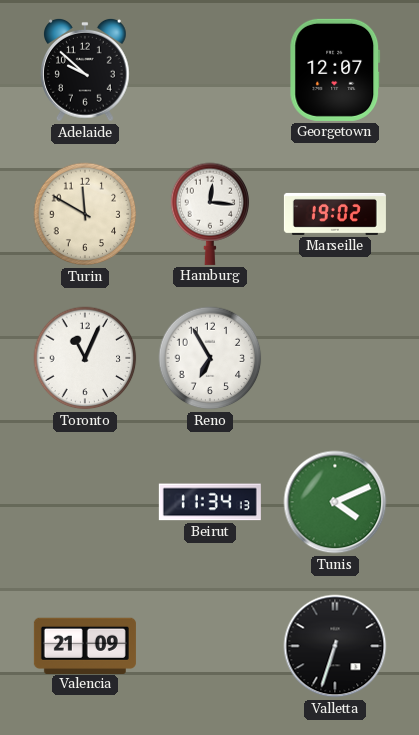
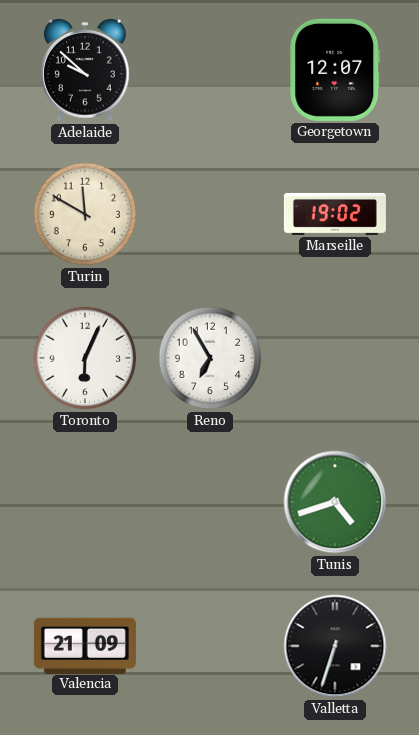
Hamburg: 12:16 -> none
Toronto: 11:04 -> 6:04
Beirut: 11:34 -> none
Tunis: 4:11 -> 4:42
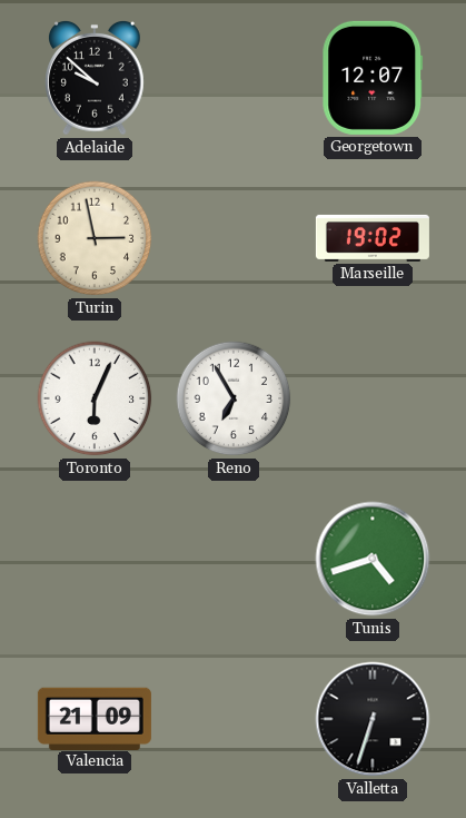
Turin: 11:50 -> 2:58
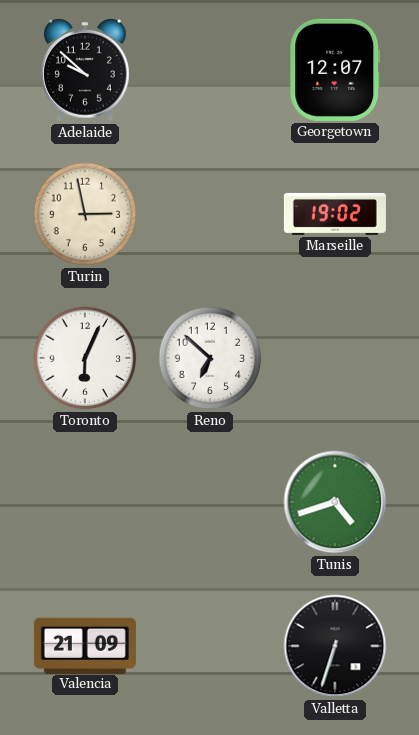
Reno: 6:55 -> 6:52
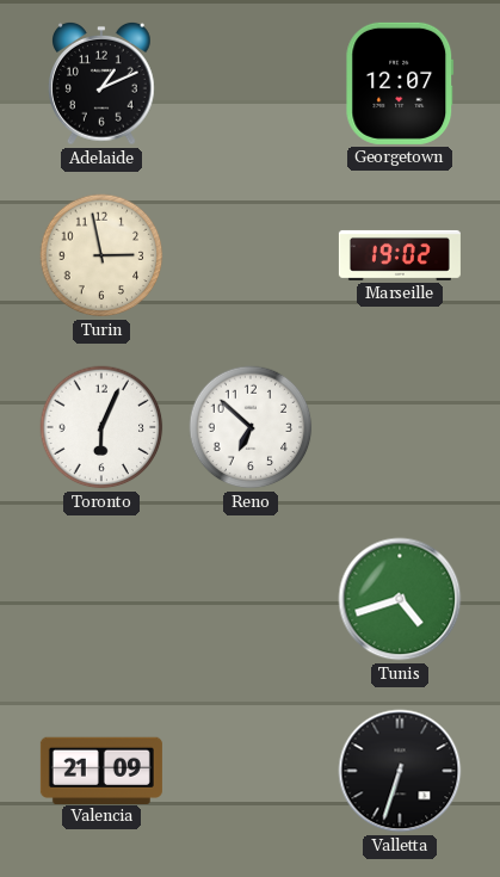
Adelaide: 9:52 -> 1:11
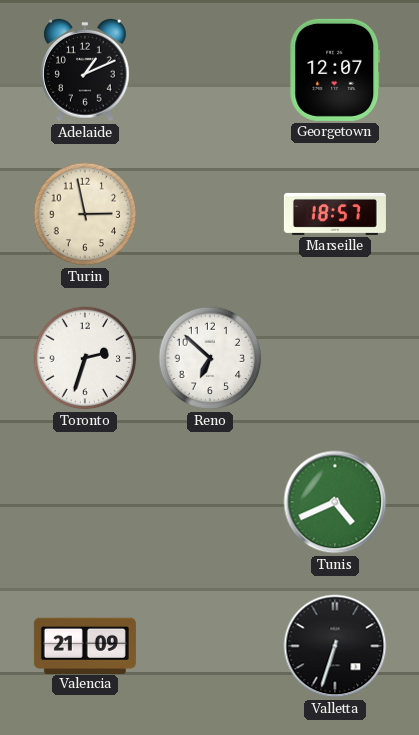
Marseille: 19:02 -> 18:57
Toronto: 6:04 -> 2:33
Tunis: 4:42 -> 4:41
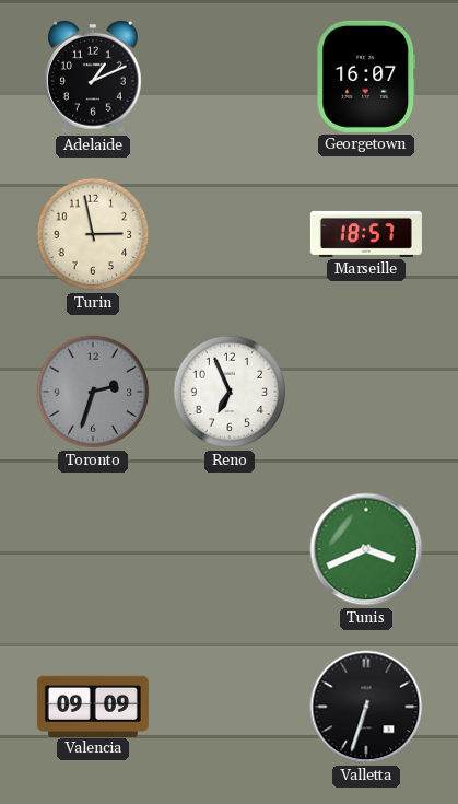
Georgetown: 12:07 -> 16:07
Toronto dial: white -> grey
Reno: 6:52 -> 6:56
Tunis: 4:41 -> 3:41
Valencia: 21:09 -> 09:09
